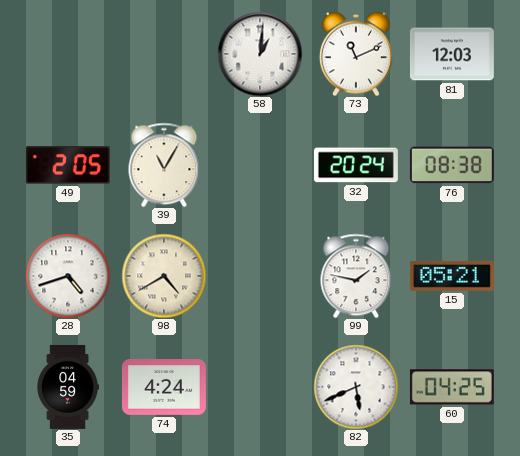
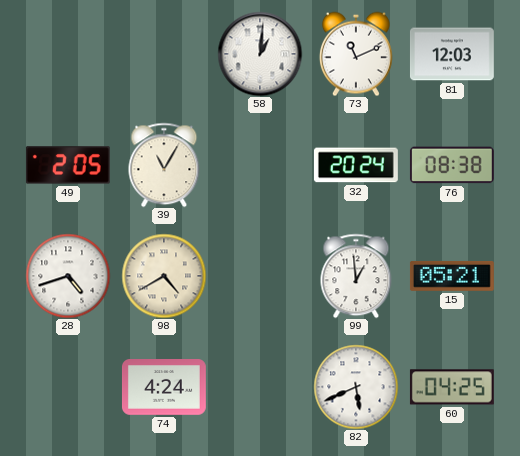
99: 1:47 -> 12:59
35: 04:59 -> none
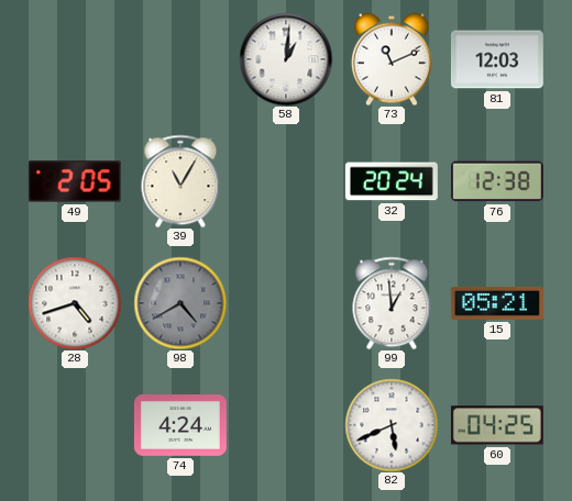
76: 08:38 -> 12:38
98 dial: cream -> grey
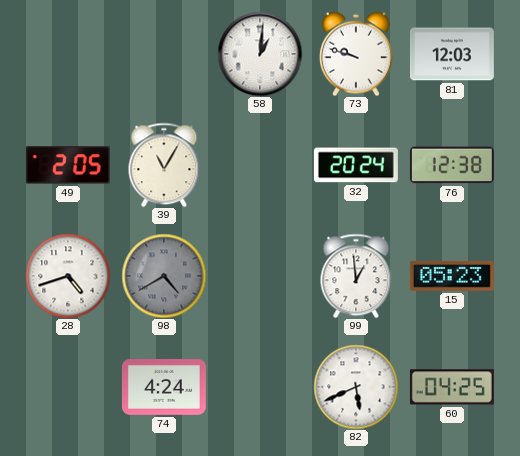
73: 11:11 -> 9:48
15: 05:21 -> 05:23
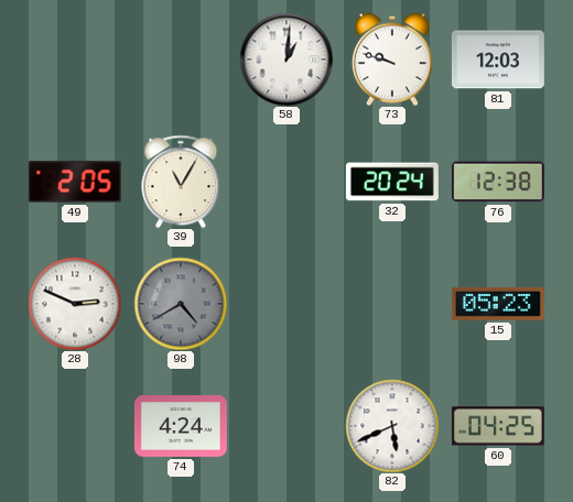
28: 4:42 -> 2:49
99: 12:59 -> none
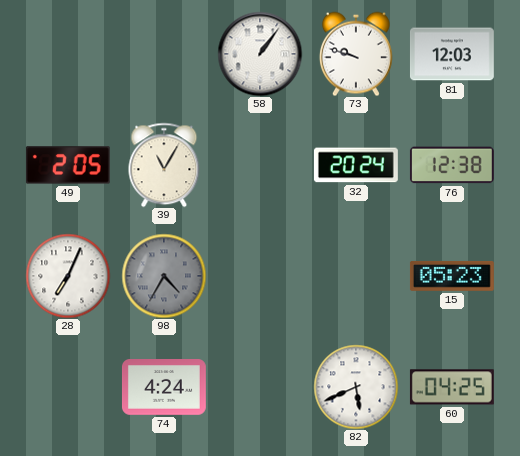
58: 1:01 -> 1:06
28: 2:49 -> 7:04
98: 4:40 -> 4:35
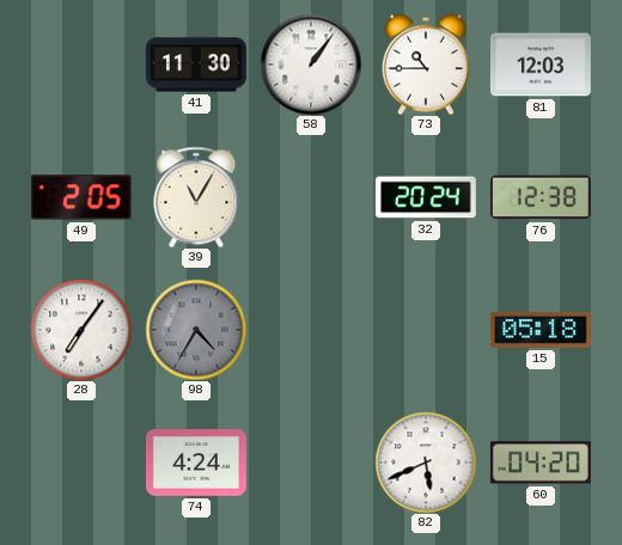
41: none -> 11:30
73: 9:48 -> 10:45
28: 7:04 -> 7:06
15: 05:23 -> 05:18
60: 04:25 -> 04:20
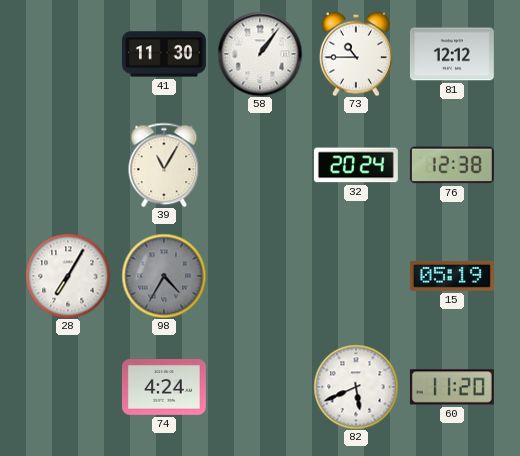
81: 12:03 -> 12:12
49: 2:05 -> none
28: 7:06 -> 7:05
15: 05:18 -> 05:19
60: 04:20 -> 11:20
